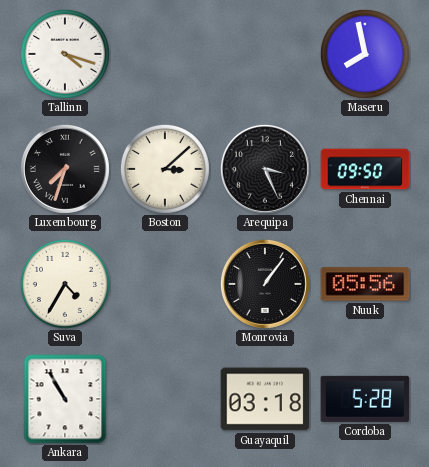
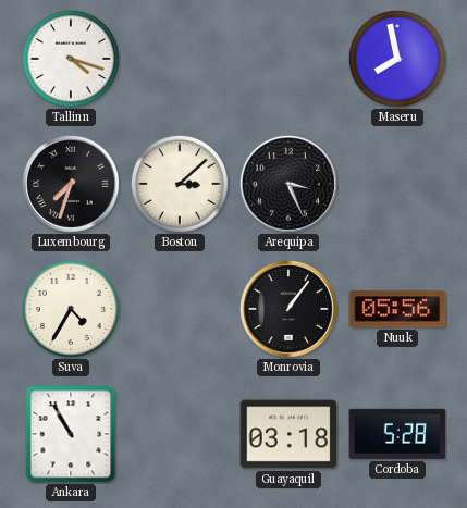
Chennai: 09:50 -> none
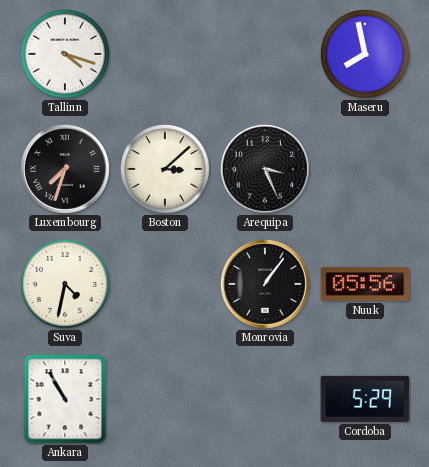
Suva: 4:35 -> 4:32
Guayaquil: 03:18 -> none
Cordoba: 5:28 -> 5:29
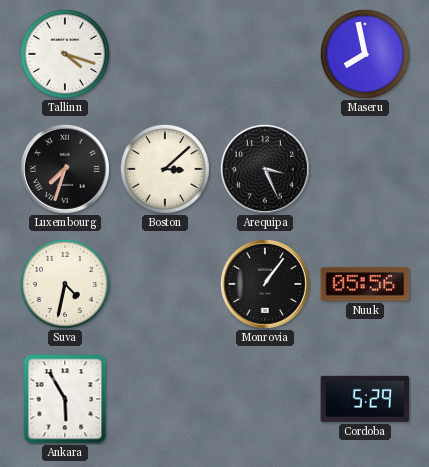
Ankara: 10:55 -> 5:55
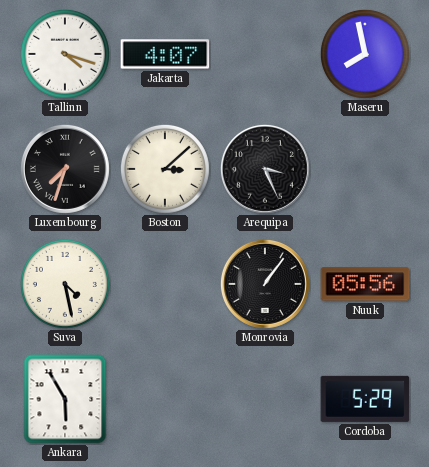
Jakarta: none -> 4:07
Suva: 4:32 -> 4:28
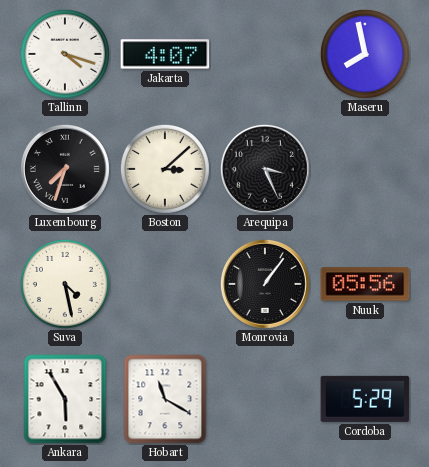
Hobart: none -> 11:20
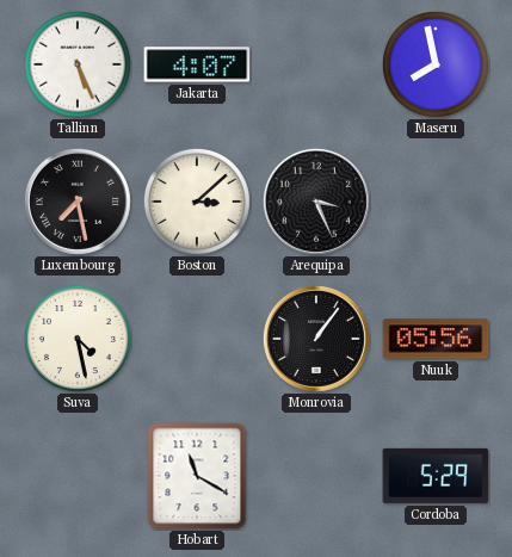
Tallinn: 4:18 -> 5:26
Luxembourg: 7:33 -> 7:28
Ankara: 5:55 -> none
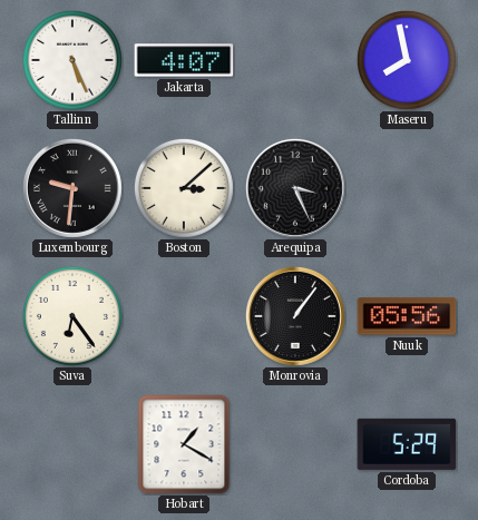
Luxembourg: 7:28 -> 9:31
Suva: 4:28 -> 6:24
Hobart: 11:20 -> 1:20
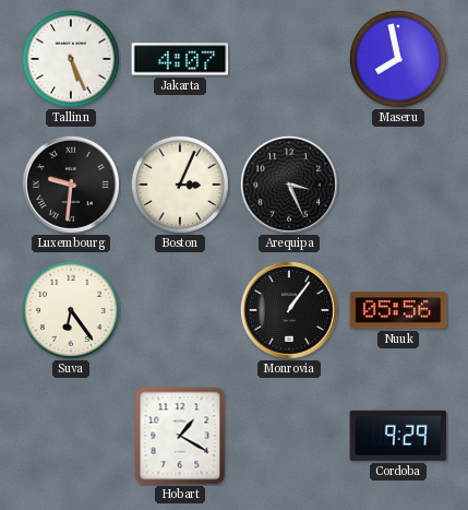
Boston: 3:08 -> 3:04
Cordoba: 5:29 -> 9:29
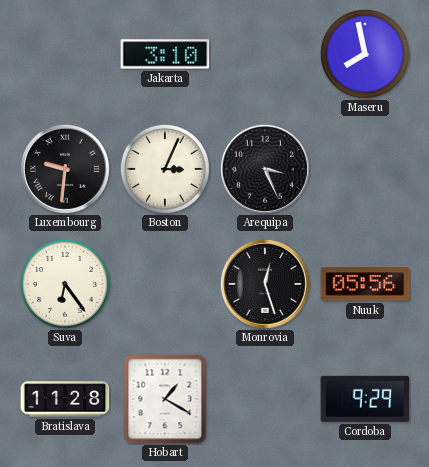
Tallinn: 5:26 -> none
Jakarta: 4:07 -> 3:10
Monrovia: 1:06 -> 12:27
Bratislava: none -> 11:28
